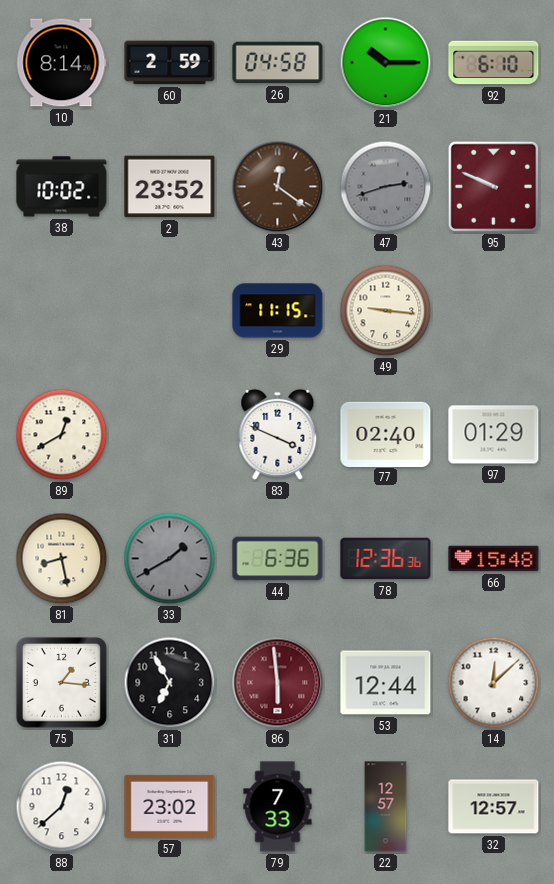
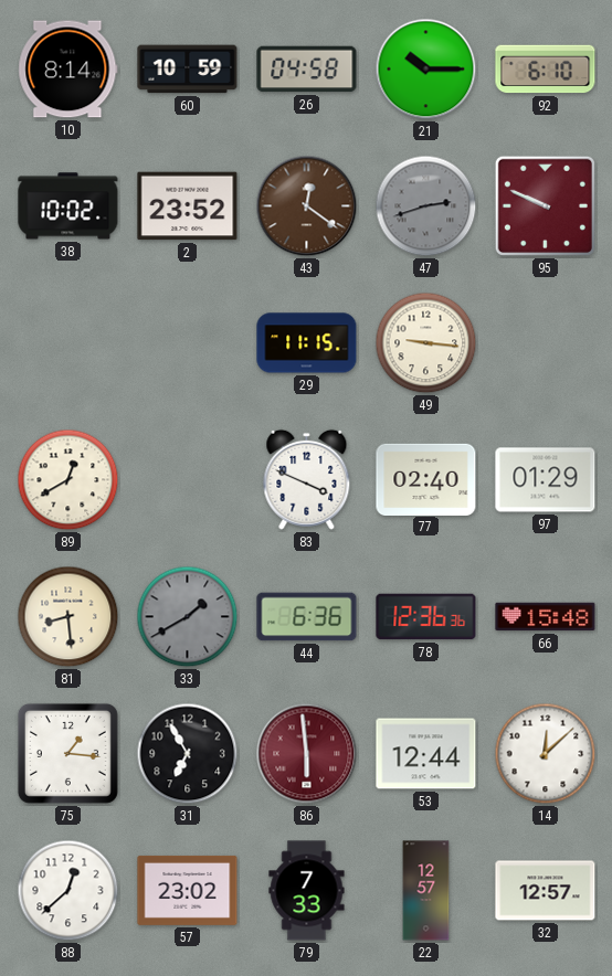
60: 2:59 -> 10:59
81: 8:28 -> 8:29
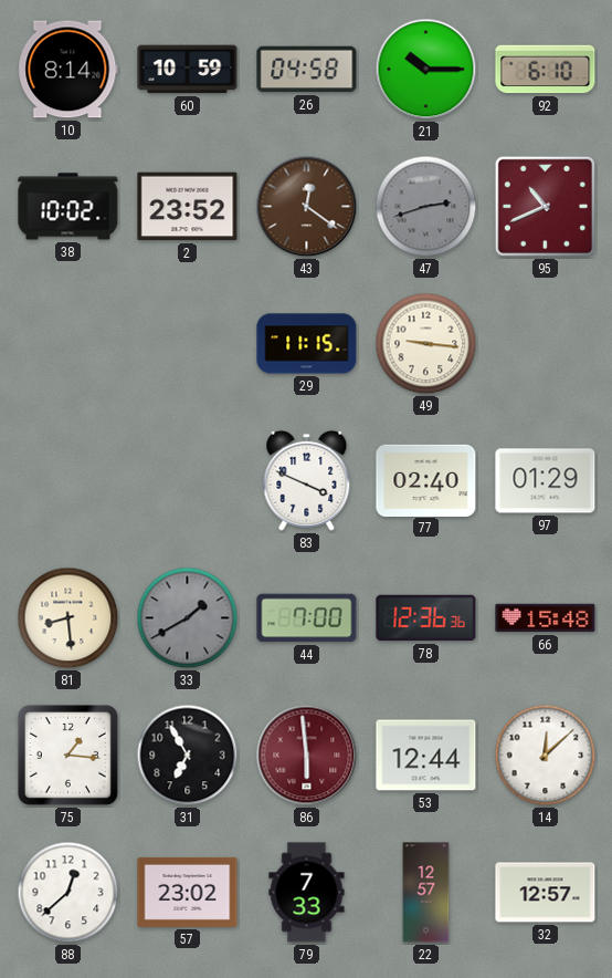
95: 9:49 -> 10:41
89: 12:40 -> none
44: 6:36 -> 7:00
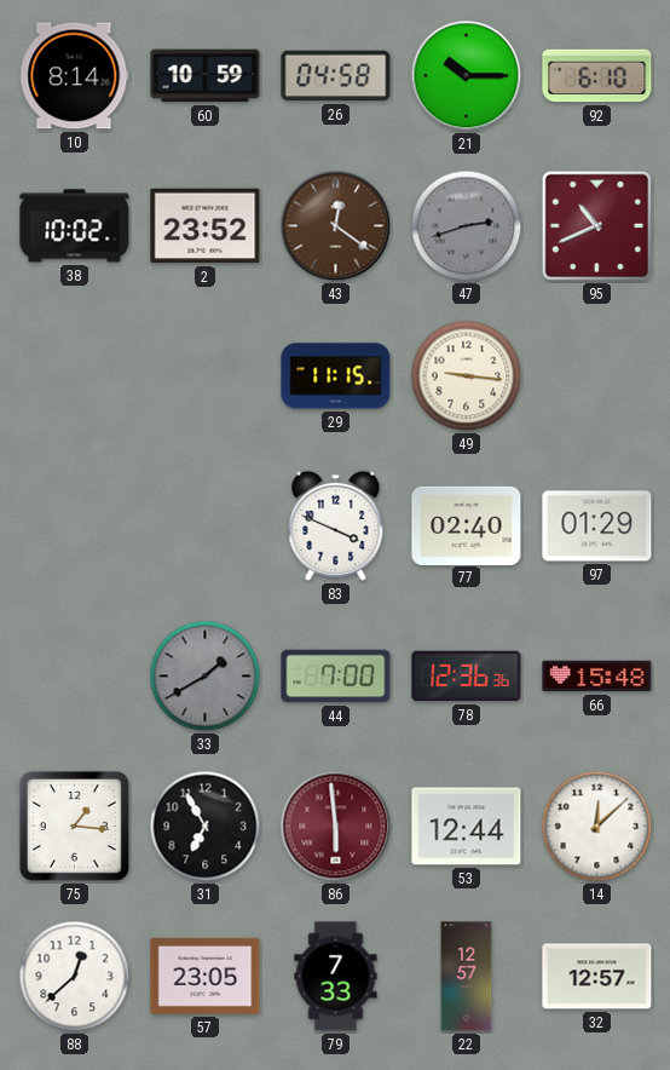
81: 8:29 -> none
57: 23:02 -> 23:05
